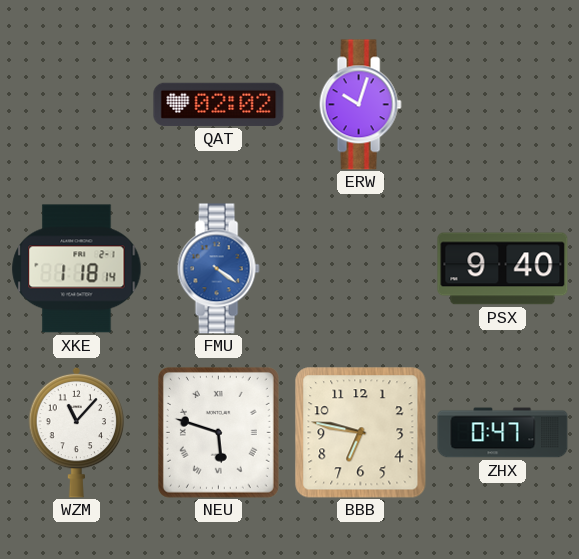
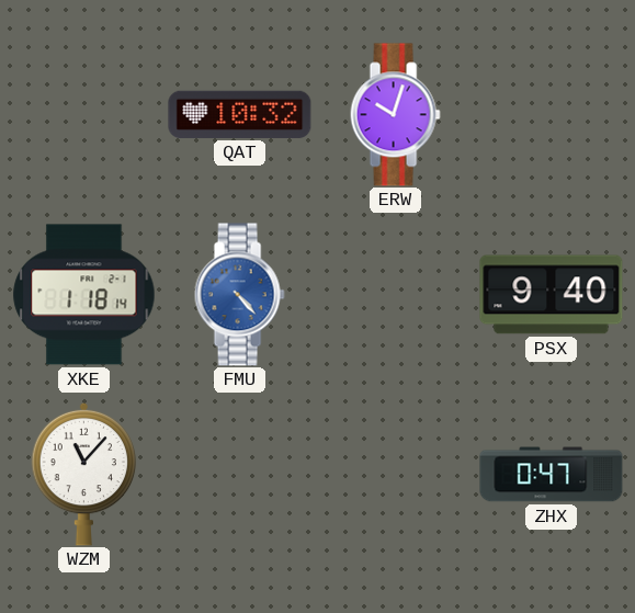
QAT: 02:02 -> 10:32
FMU: 4:21 -> 4:23
NEU: 5:48 -> none
BBB: 6:47 -> none
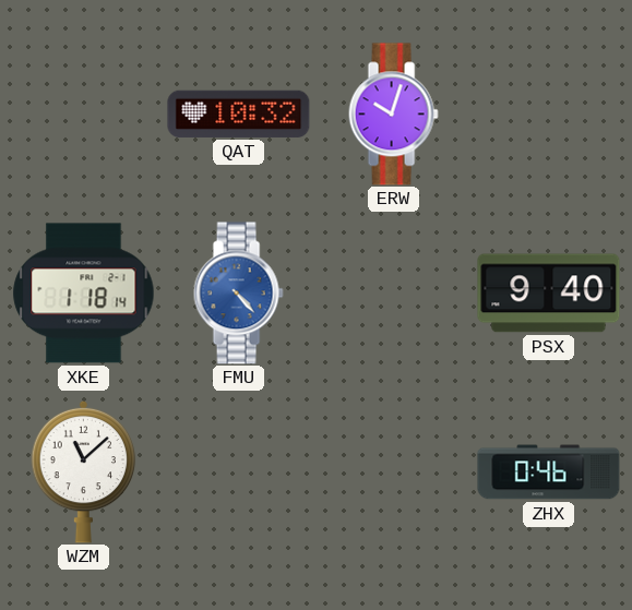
WZM: 11:07 -> 11:08
ZHX: 0:47 -> 0:46
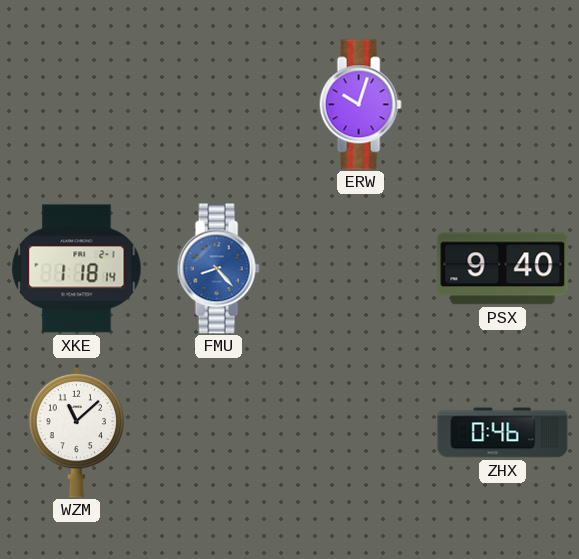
QAT: 10:32 -> none
FMU: 4:23 -> 8:23
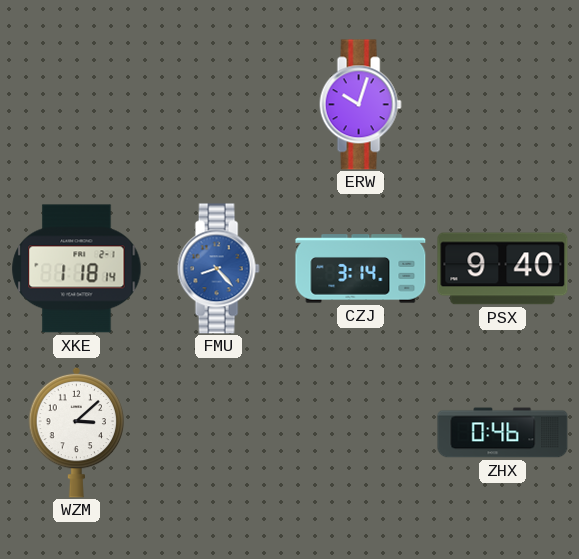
CZJ: none -> 3:14
WZM: 11:08 -> 3:08
